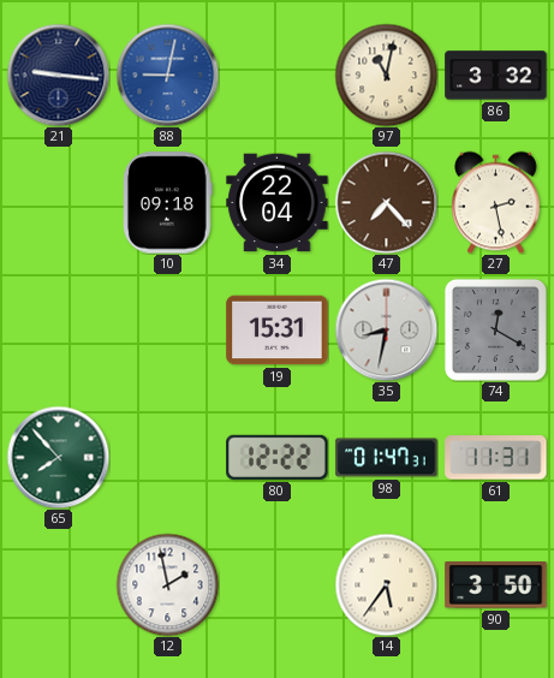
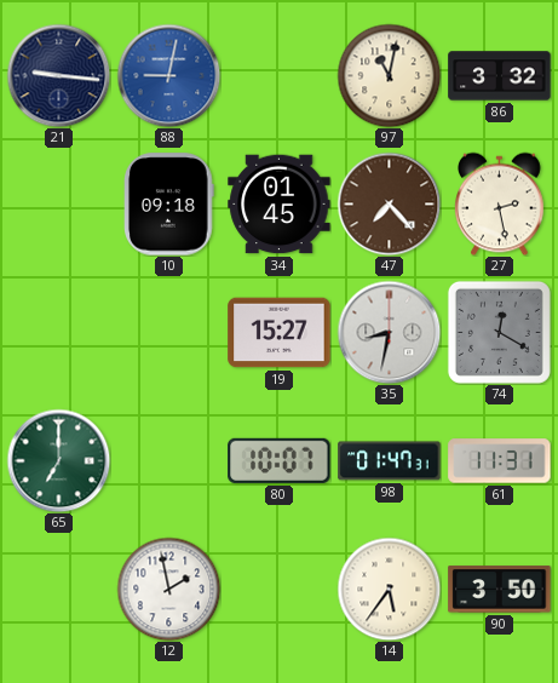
34: 22:04 -> 01:45
19: 15:31 -> 15:27
65: 7:53 -> 7:00
80: 12:22 -> 10:07
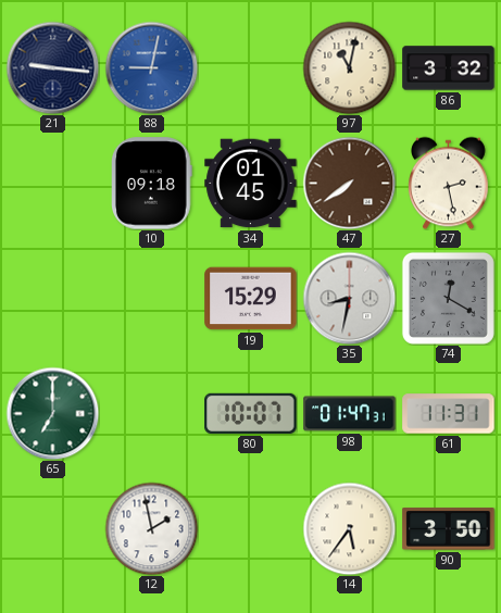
47: 7:23 -> 7:39
19: 15:27 -> 15:29
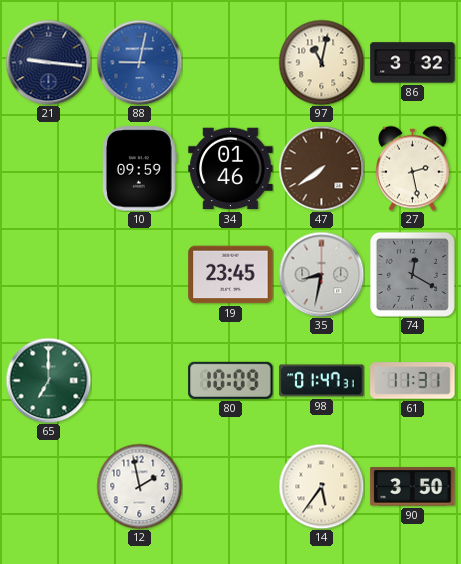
10: 09:18 -> 09:59
34: 01:45 -> 01:46
19: 15:29 -> 23:45
80: 10:07 -> 10:09
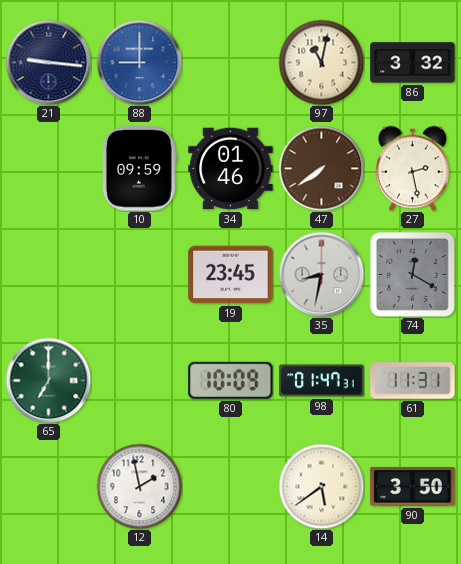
88: 9:02 -> 9:00
14: 5:36 -> 5:39
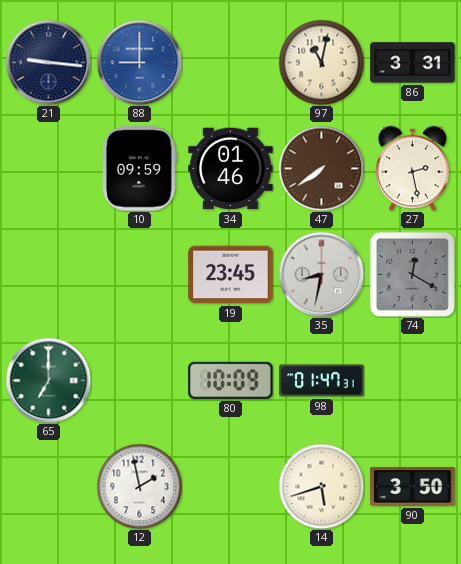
86: 3:32 -> 3:31
61: 11:31 -> none
14: 5:39 -> 5:42
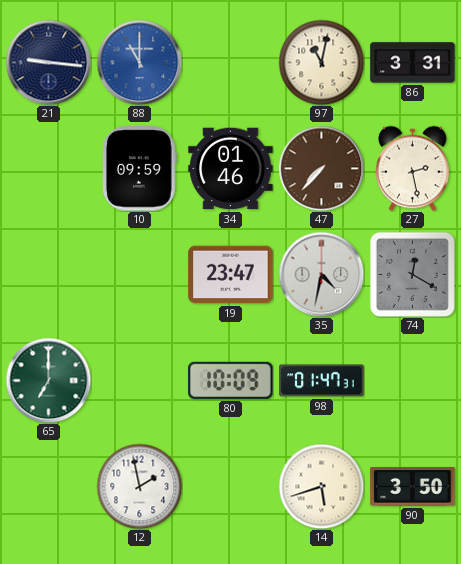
88: 9:00 -> 11:00
47: 7:39 -> 7:37
19: 23:45 -> 23:47
35: 8:32 -> 4:32
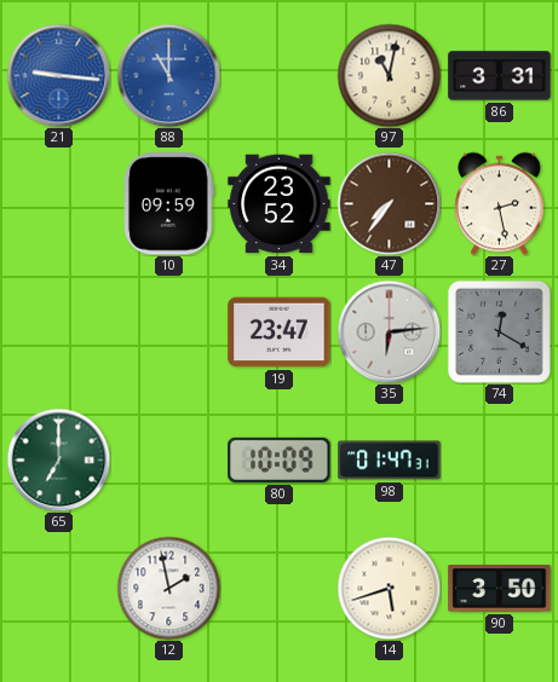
21 dial: navy -> blue
34: 01:46 -> 23:52
47: 7:37 -> 7:36
35: 4:32 -> 6:14
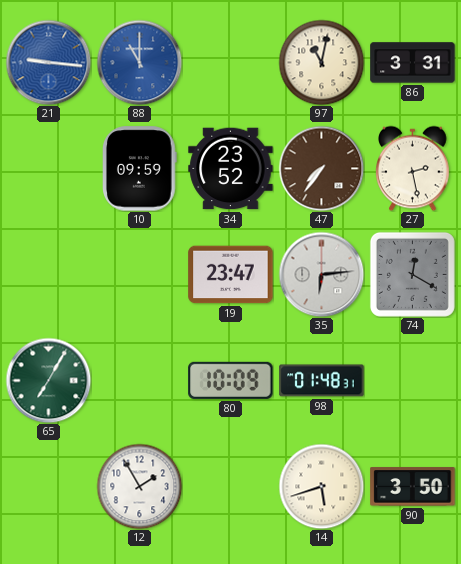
65: 7:00 -> 7:05
98: 01:47 -> 01:48
12: 1:58 -> 1:55
